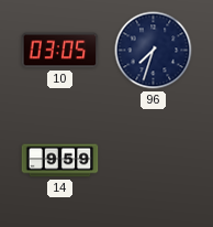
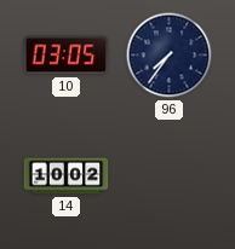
96: 7:33 -> 7:36
14: 9:59 -> 10:02
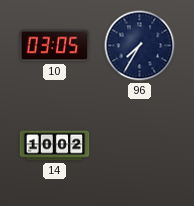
96: 7:36 -> 7:35
